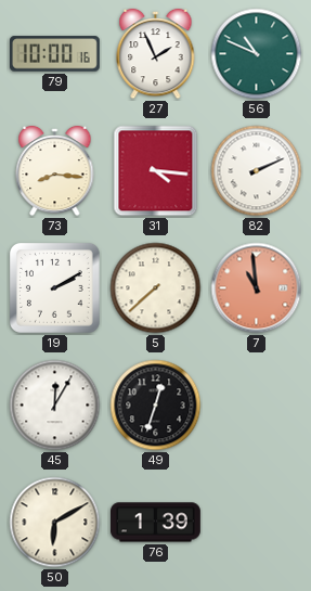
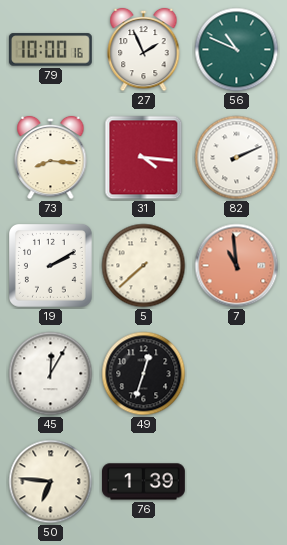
50: 6:10 -> 6:46
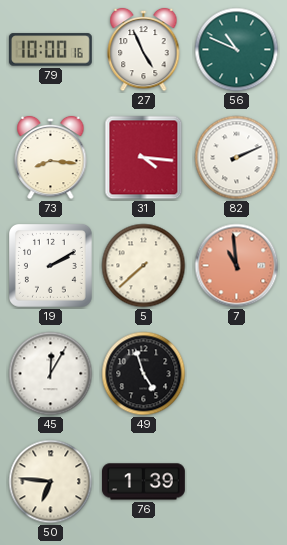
27: 1:56 -> 4:56
49: 12:33 -> 4:57
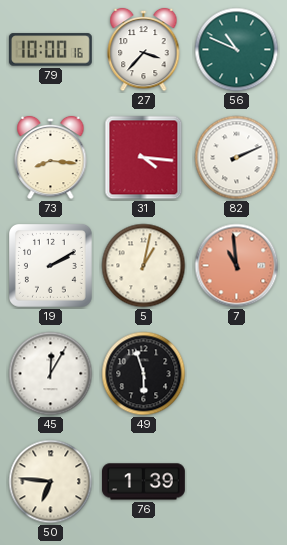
27: 4:56 -> 3:37
5: 7:38 -> 1:02
49: 4:57 -> 5:57
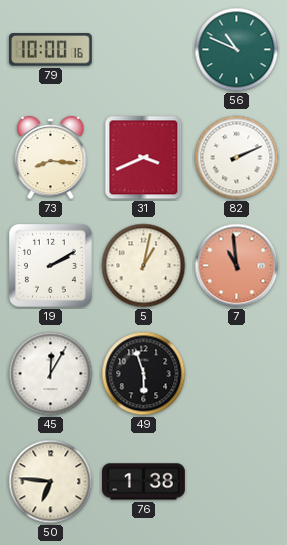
27: 3:37 -> none
31: 4:16 -> 3:41
76: 1:39 -> 1:38
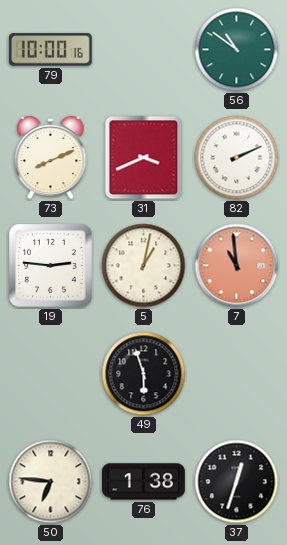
56: 10:49 -> 10:51
73: 8:16 -> 8:11
19: 2:10 -> 2:46
45: 12:05 -> none
37: none -> 12:33
